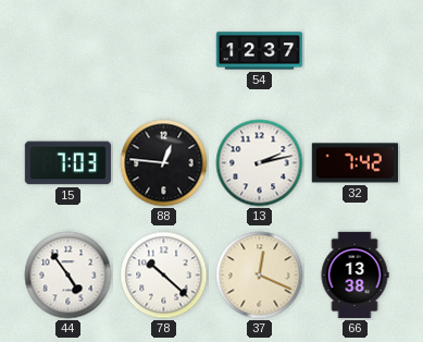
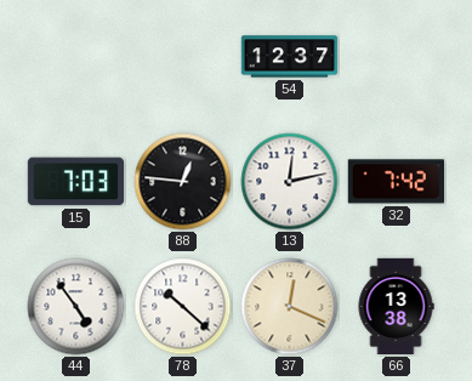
13: 2:13 -> 12:13
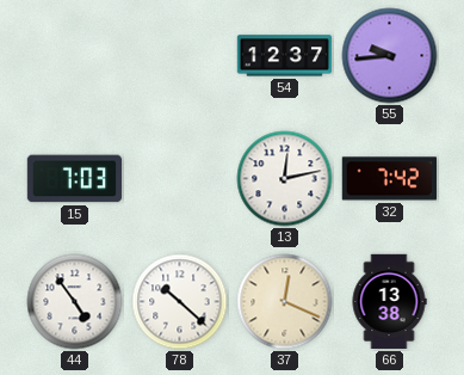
55: none -> 9:44
88: 12:46 -> none
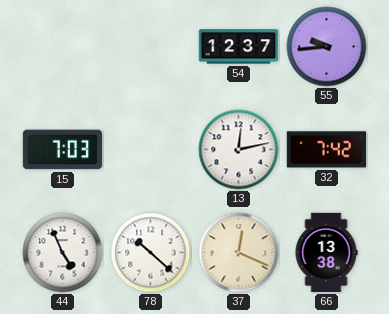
44: 4:54 -> 4:56
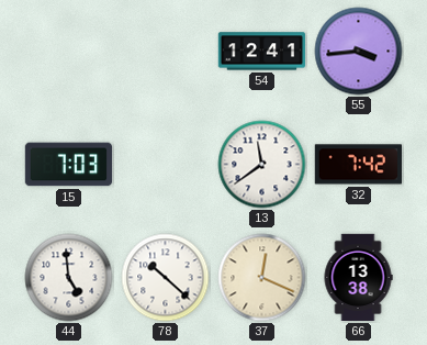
54: 12:37 -> 12:41
55: 9:44 -> 3:44
13: 12:13 -> 11:39
44: 4:56 -> 4:59
